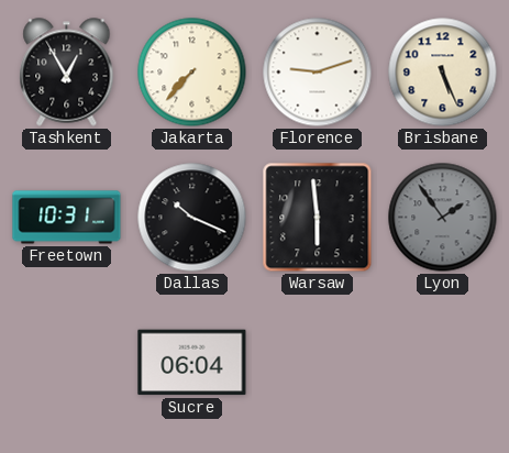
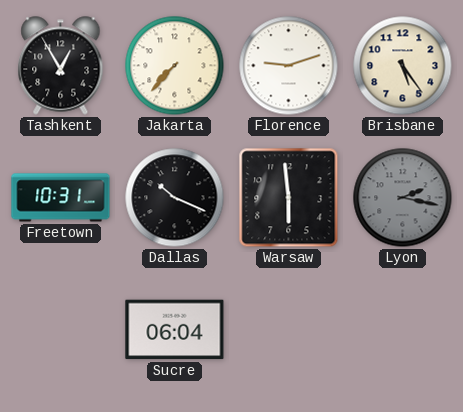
Brisbane: 5:26 -> 5:24
Lyon: 1:54 -> 2:17
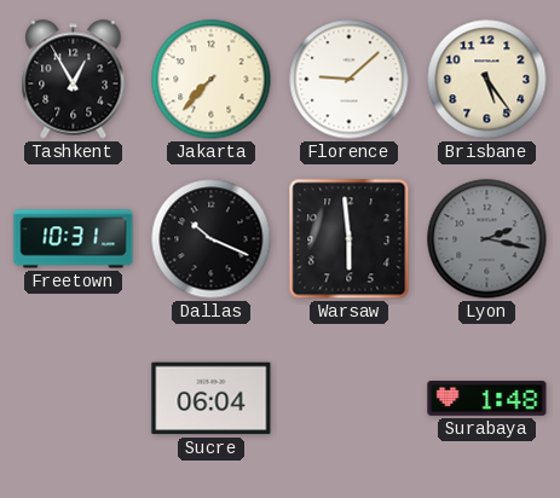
Florence: 9:12 -> 9:08
Surabaya: none -> 1:48
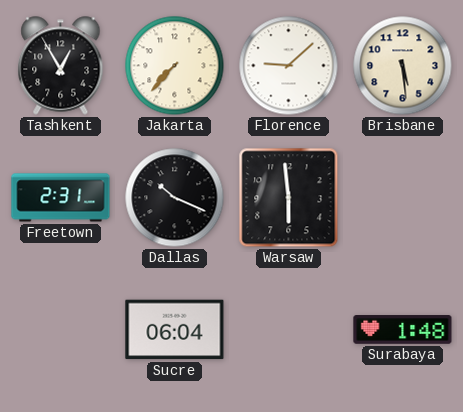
Brisbane: 5:24 -> 5:29
Freetown: 10:31 -> 2:31
Lyon: 2:17 -> none
